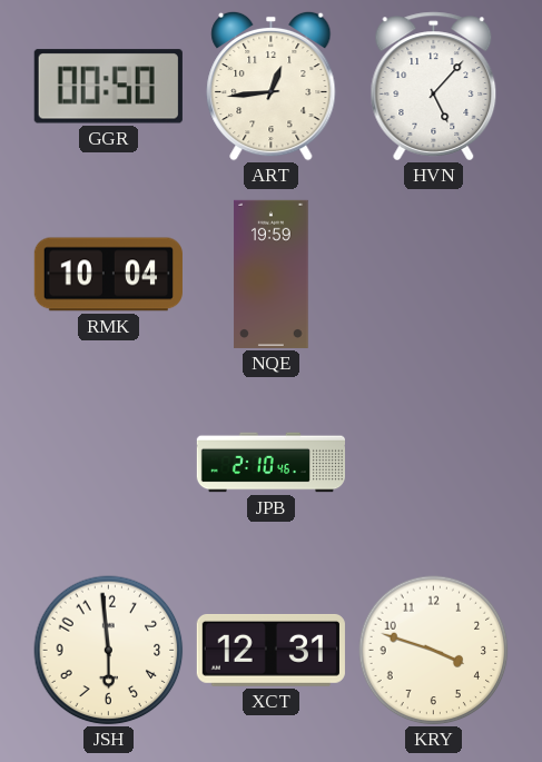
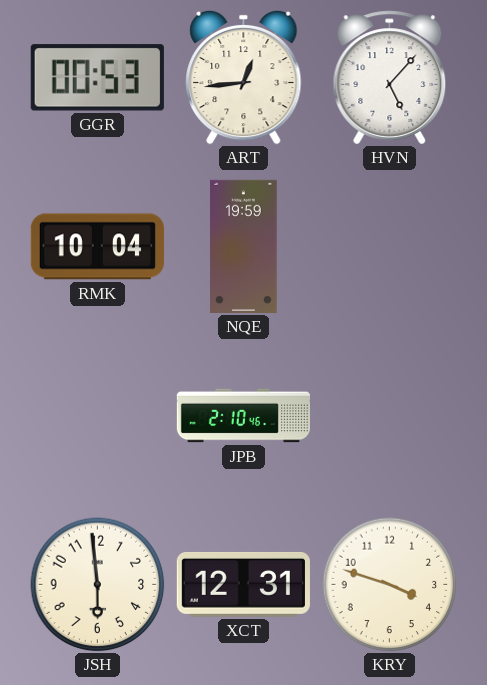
GGR: 00:50 -> 00:53
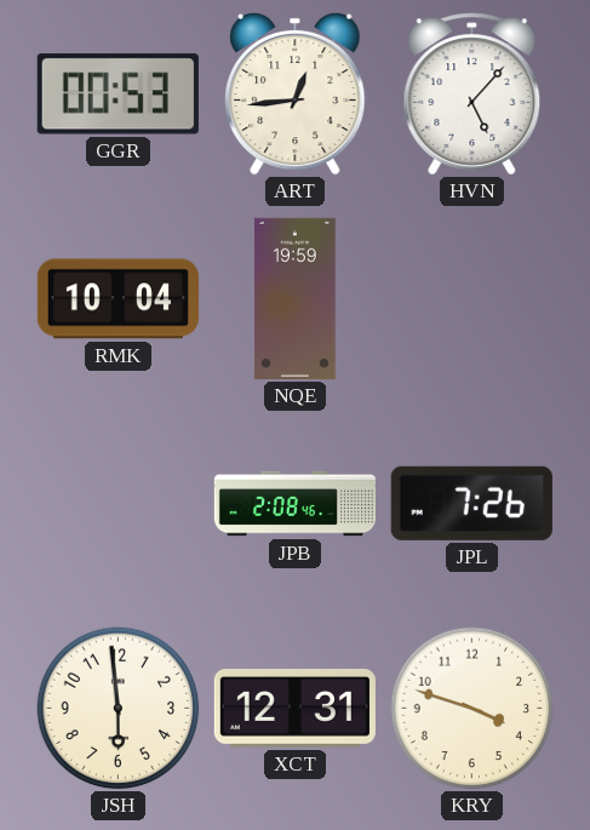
JPB: 2:10 -> 2:08
JPL: none -> 7:26
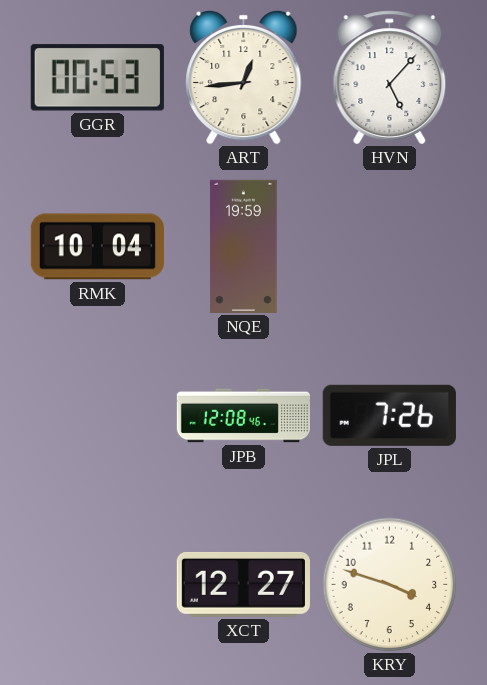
JPB: 2:08 -> 12:08
JSH: 5:59 -> none
XCT: 12:31 -> 12:27
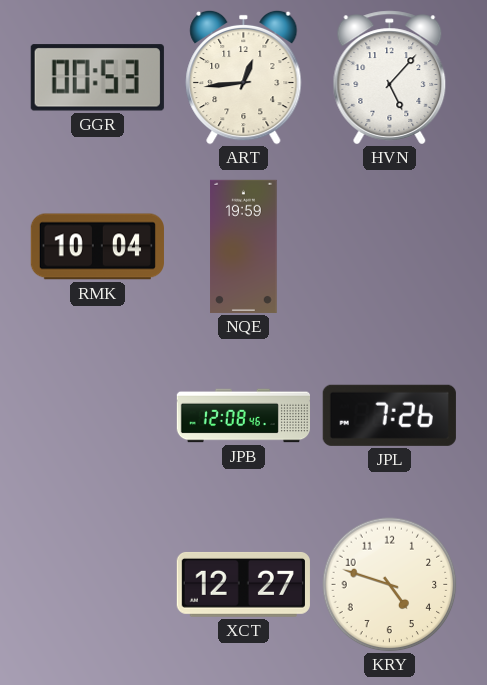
KRY: 3:48 -> 4:48
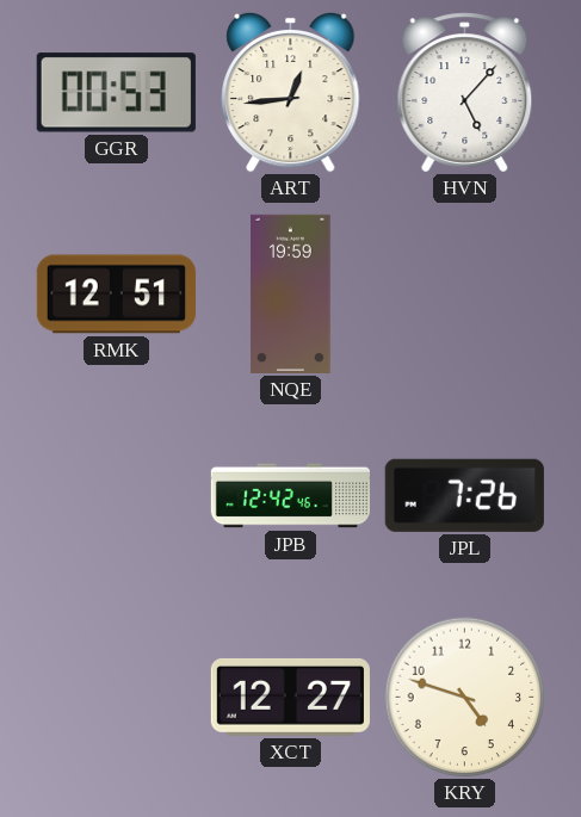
RMK: 10:04 -> 12:51
JPB: 12:08 -> 12:42
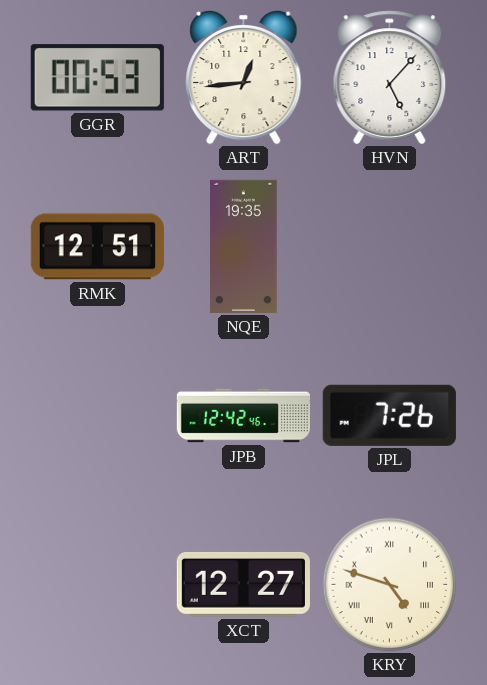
NQE: 19:59 -> 19:35
KRY numerals: Arabic -> Roman
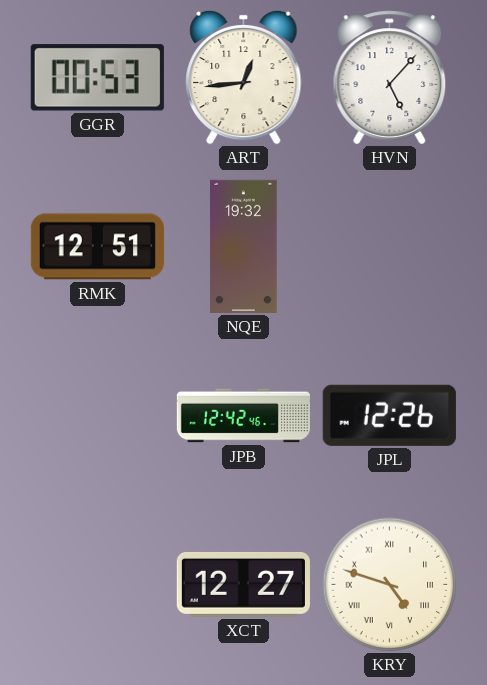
NQE: 19:35 -> 19:32
JPL: 7:26 -> 12:26
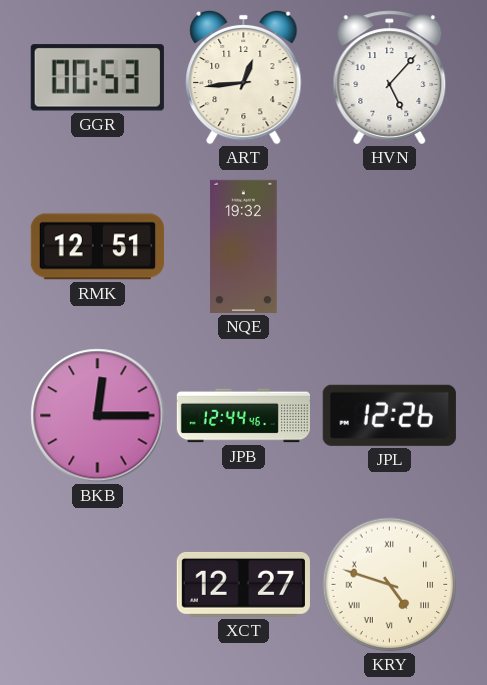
BKB: none -> 12:15
JPB: 12:42 -> 12:44
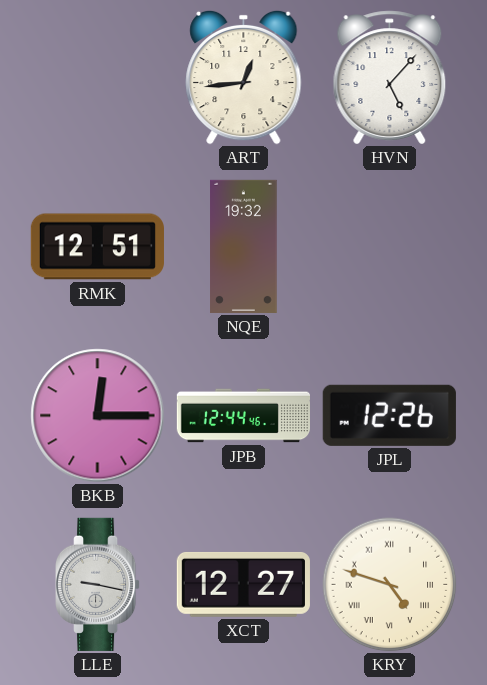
GGR: 00:53 -> none
LLE: none -> 9:17
